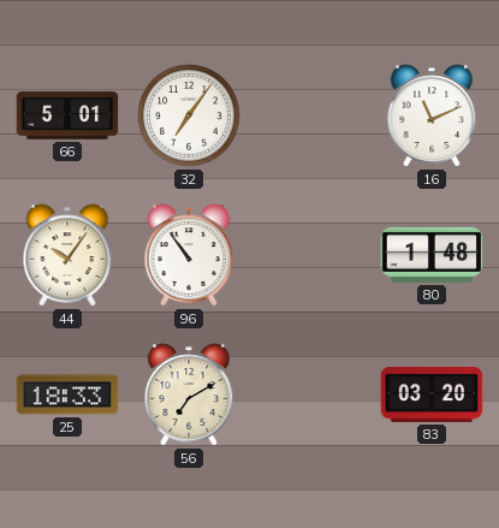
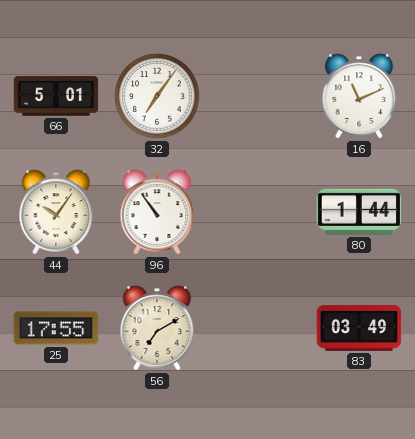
80: 1:48 -> 1:44
25: 18:33 -> 17:55
83: 03:20 -> 03:49
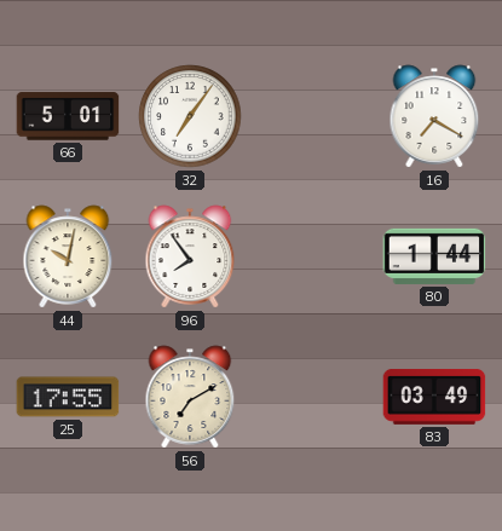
16: 11:11 -> 7:20
44: 10:06 -> 10:02
96: 10:54 -> 7:54
